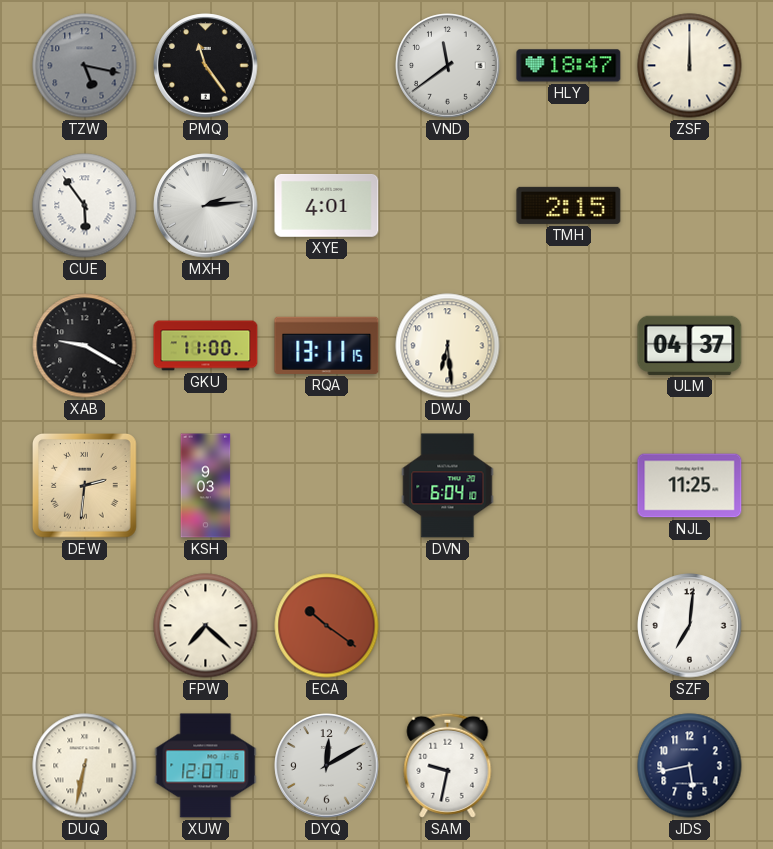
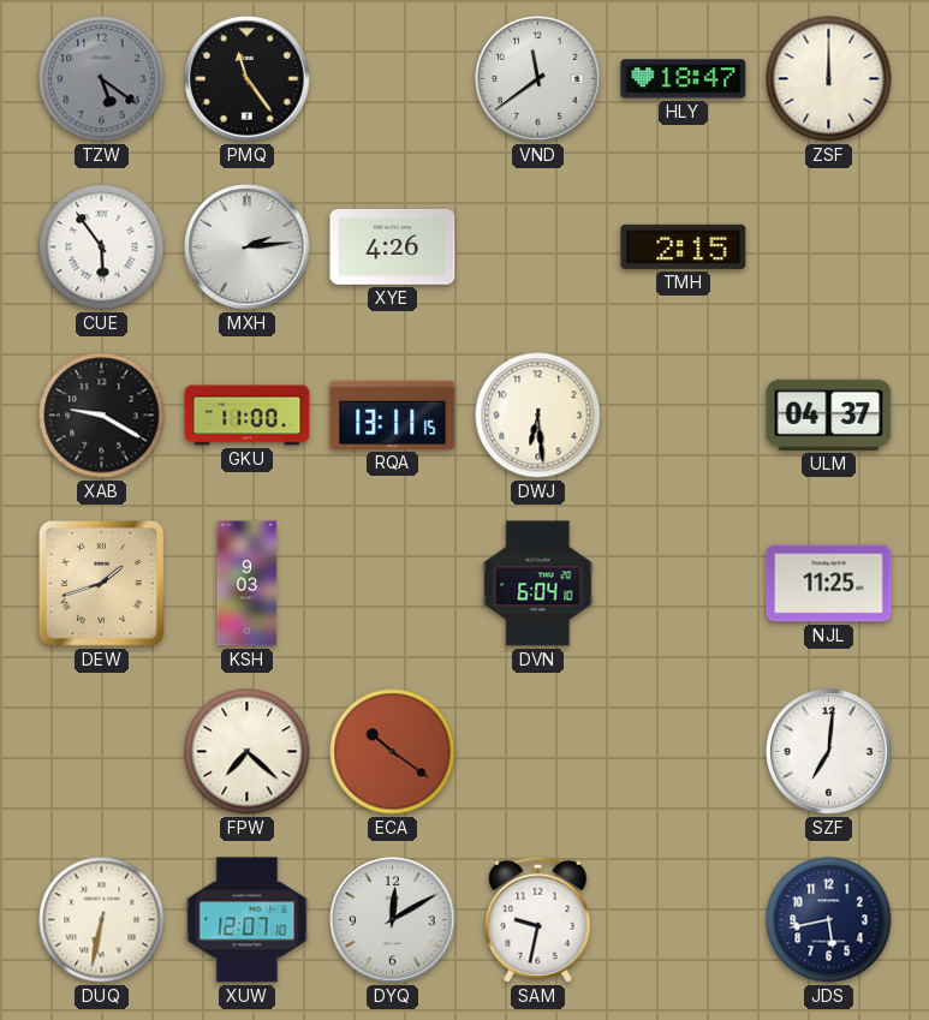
TZW: 5:17 -> 5:21
XYE: 4:01 -> 4:26
DEW: 2:31 -> 1:42
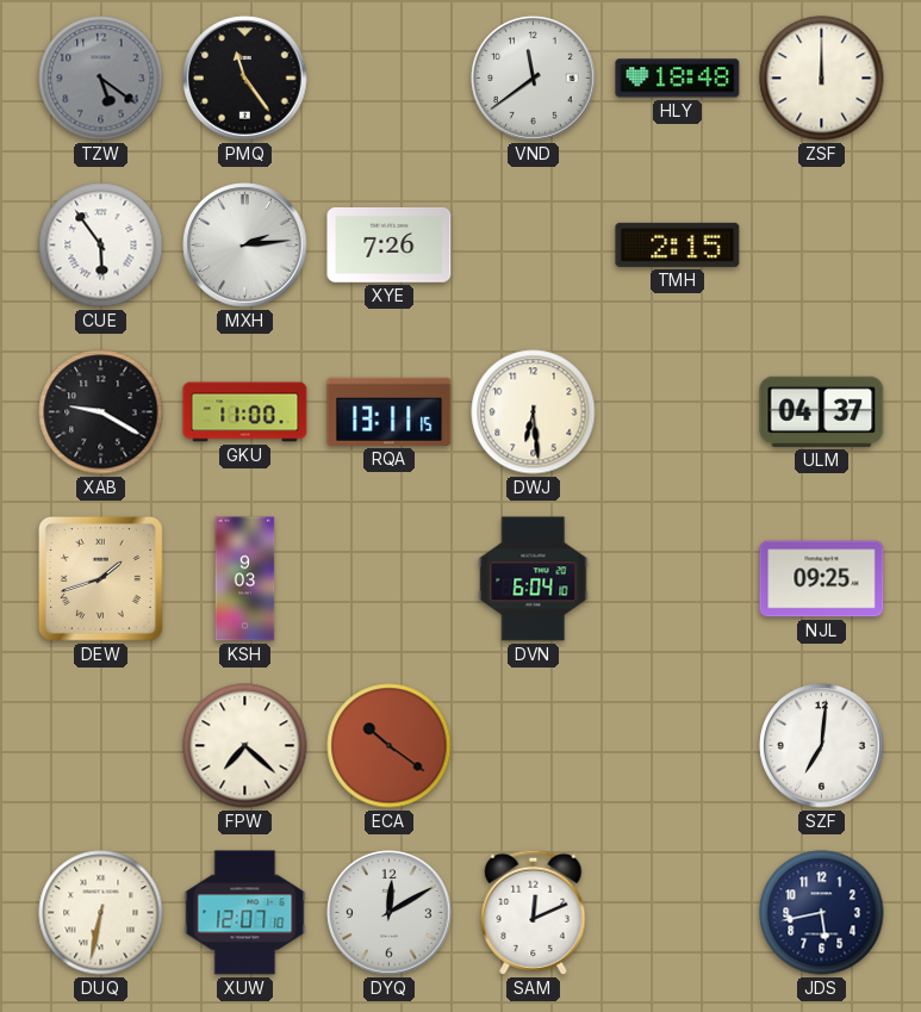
HLY: 18:47 -> 18:48
XYE: 4:26 -> 7:26
NJL: 11:25 -> 09:25
SAM: 9:32 -> 12:11
